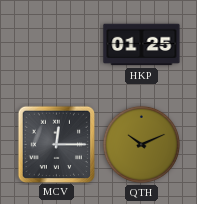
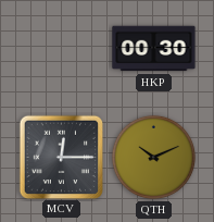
HKP: 01:25 -> 00:30
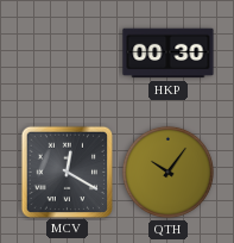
MCV: 12:15 -> 12:20
QTH: 10:11 -> 10:06
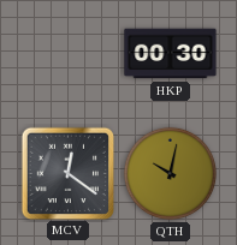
MCV: 12:20 -> 12:21
QTH: 10:06 -> 10:02
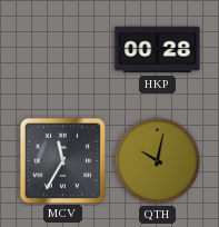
HKP: 00:30 -> 00:28
MCV: 12:21 -> 11:35
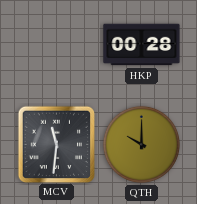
MCV: 11:35 -> 11:31
QTH: 10:02 -> 10:00
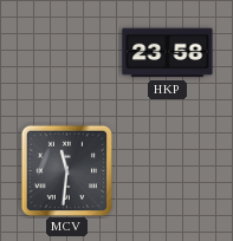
HKP: 00:28 -> 23:58
QTH: 10:00 -> none
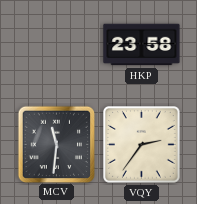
VQY: none -> 2:36
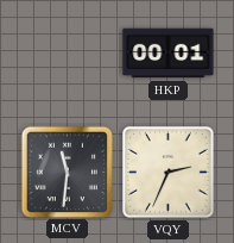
HKP: 23:58 -> 00:01
VQY: 2:36 -> 2:34
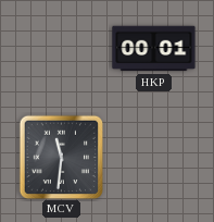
VQY: 2:34 -> none
